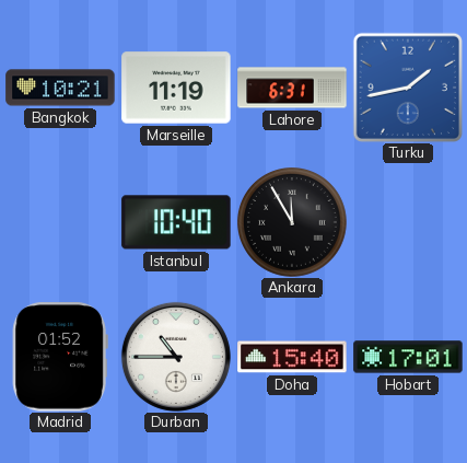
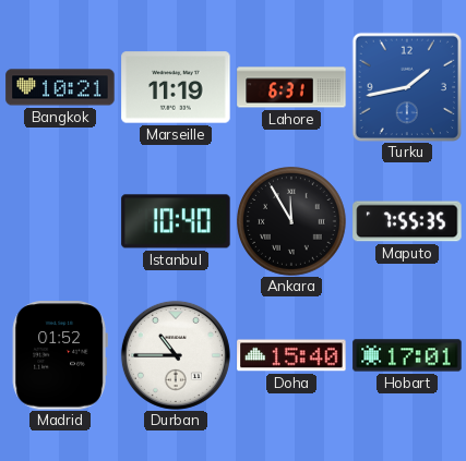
Maputo: none -> 7:55
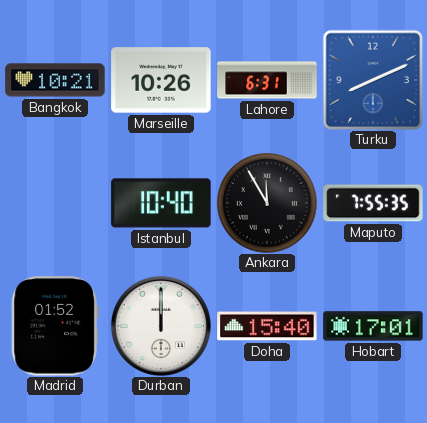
Marseille: 11:19 -> 10:26
Turku: 1:43 -> 8:11
Durban: 10:45 -> 12:00
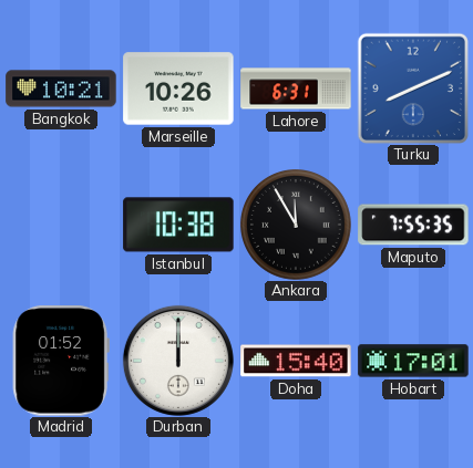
Istanbul: 10:40 -> 10:38
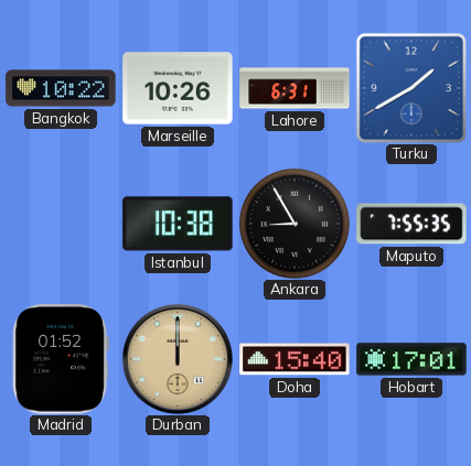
Bangkok: 10:21 -> 10:22
Turku: 8:11 -> 1:40
Ankara: 11:55 -> 8:55
Durban dial: white -> champagne
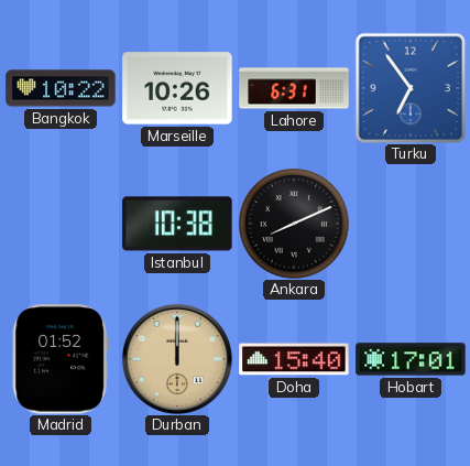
Turku: 1:40 -> 6:54
Ankara: 8:55 -> 8:11
Maputo: 7:55 -> none
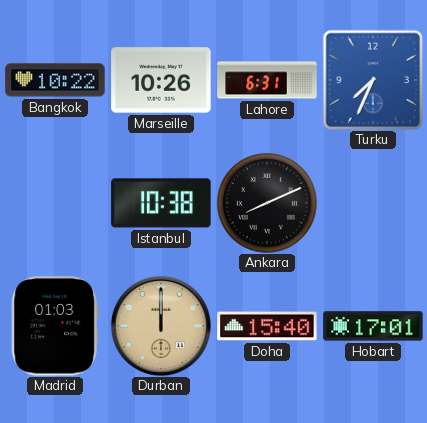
Turku: 6:54 -> 7:34
Madrid: 01:52 -> 01:03
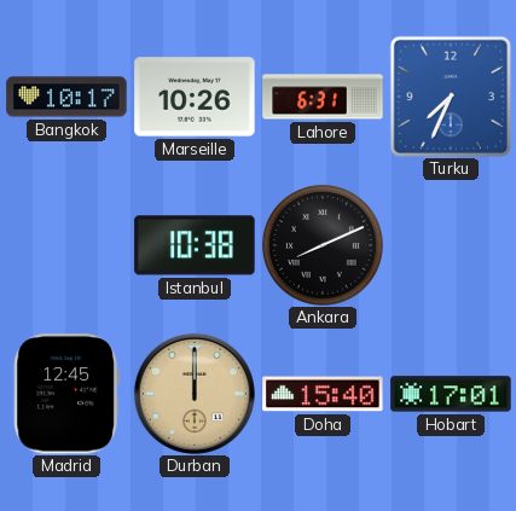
Bangkok: 10:22 -> 10:17
Madrid: 01:03 -> 12:45
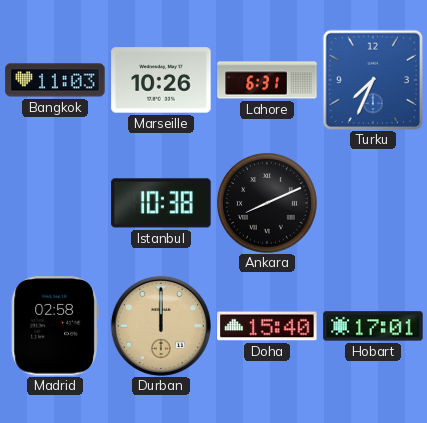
Bangkok: 10:17 -> 11:03
Madrid: 12:45 -> 02:58
